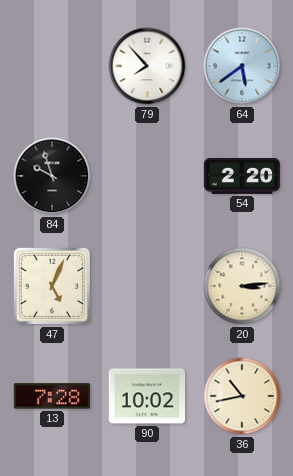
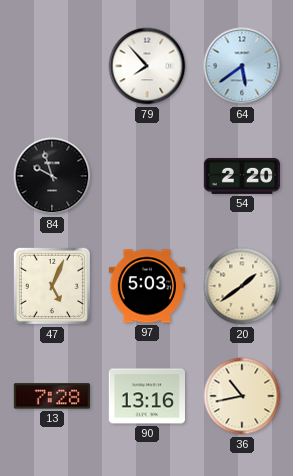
97: none -> 5:03
20: 3:14 -> 1:39
90: 10:02 -> 13:16
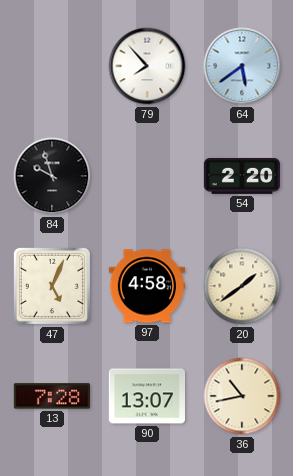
97: 5:03 -> 4:58
90: 13:16 -> 13:07
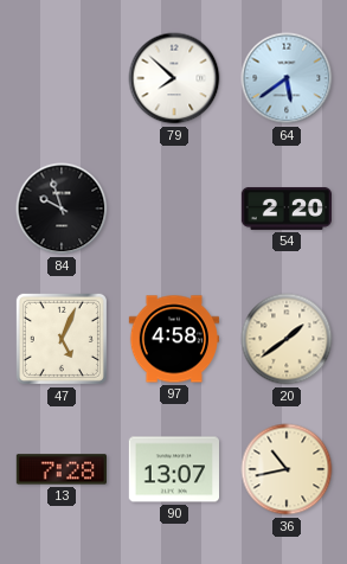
79: 7:53 -> 7:52
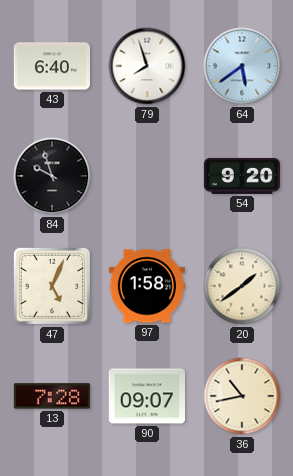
43: none -> 6:40
79: 7:52 -> 7:57
54: 2:20 -> 9:20
97: 4:58 -> 1:58
90: 13:07 -> 09:07
